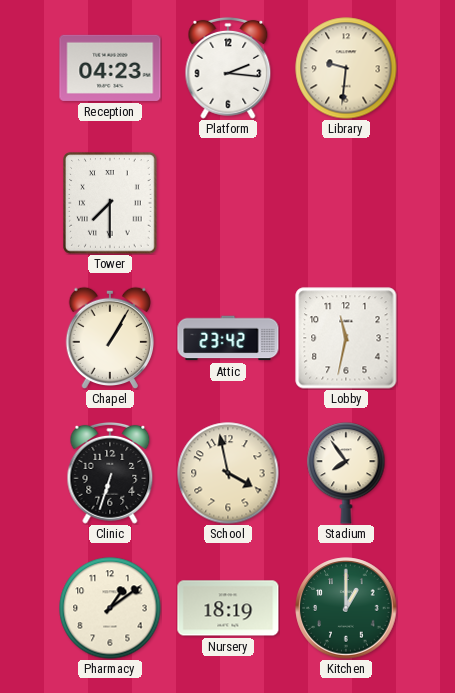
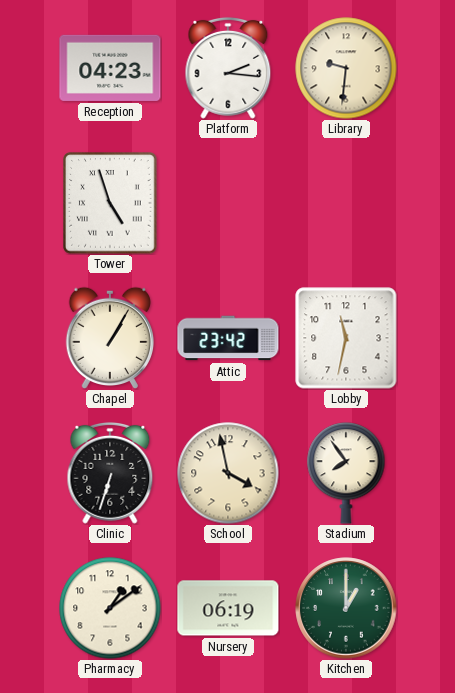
Tower: 7:30 -> 4:57
Nursery: 18:19 -> 06:19
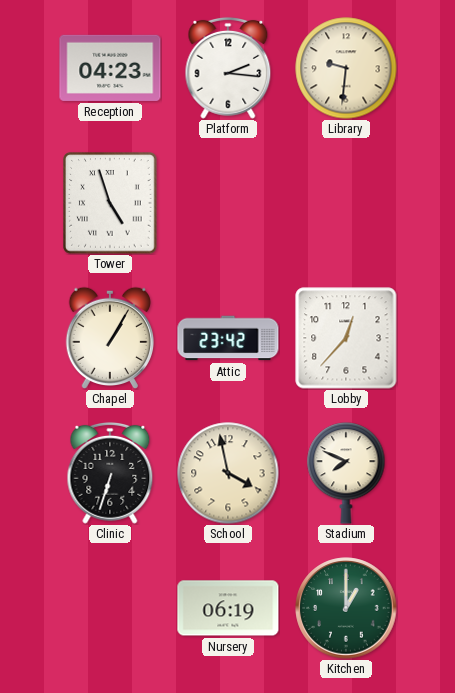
Lobby: 11:32 -> 12:37
Stadium: 7:54 -> 7:49
Pharmacy: 1:09 -> none
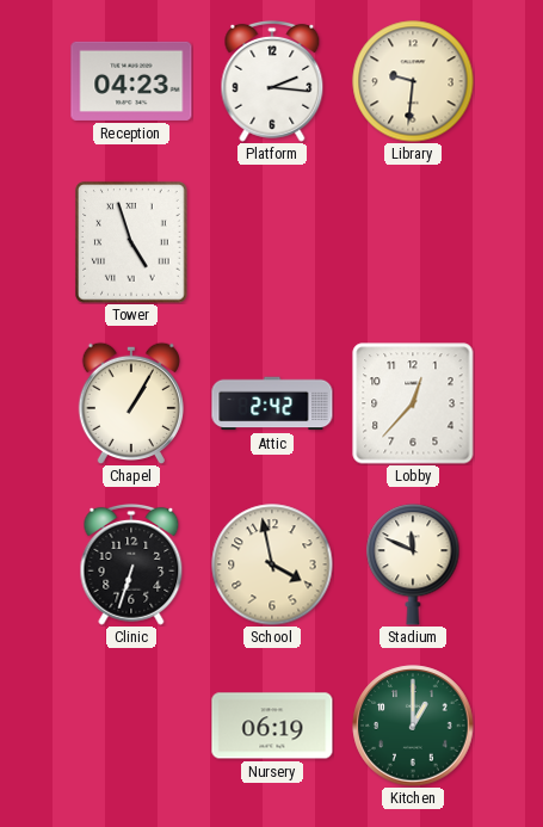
Attic: 23:42 -> 2:42
Stadium: 7:49 -> 11:49
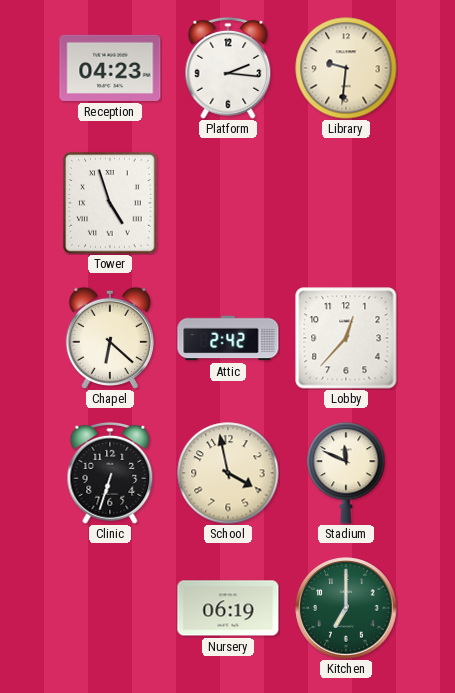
Chapel: 1:05 -> 6:22
Kitchen: 1:00 -> 7:00
